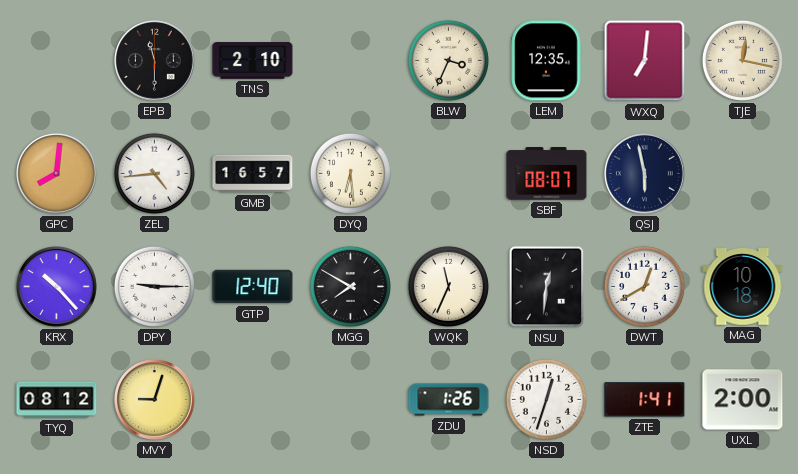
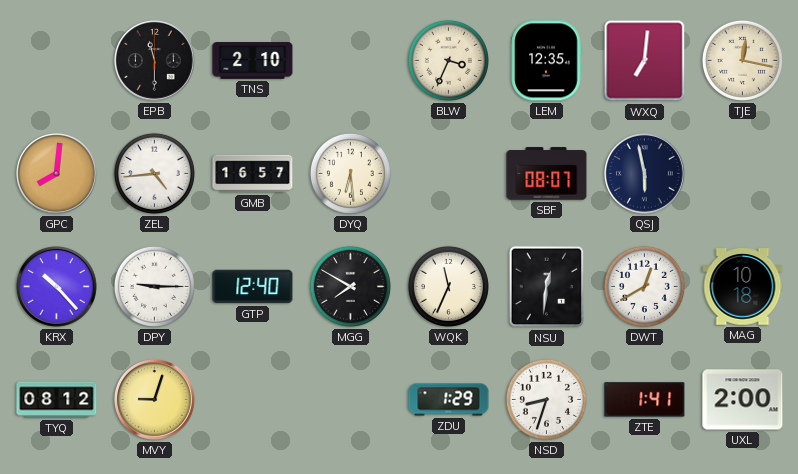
ZDU: 1:26 -> 1:29
NSD: 12:33 -> 8:33
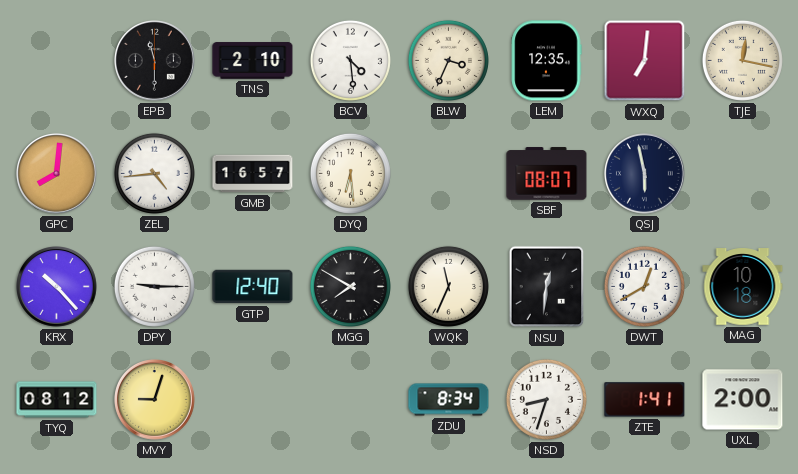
BCV: none -> 4:29
ZDU: 1:29 -> 8:34
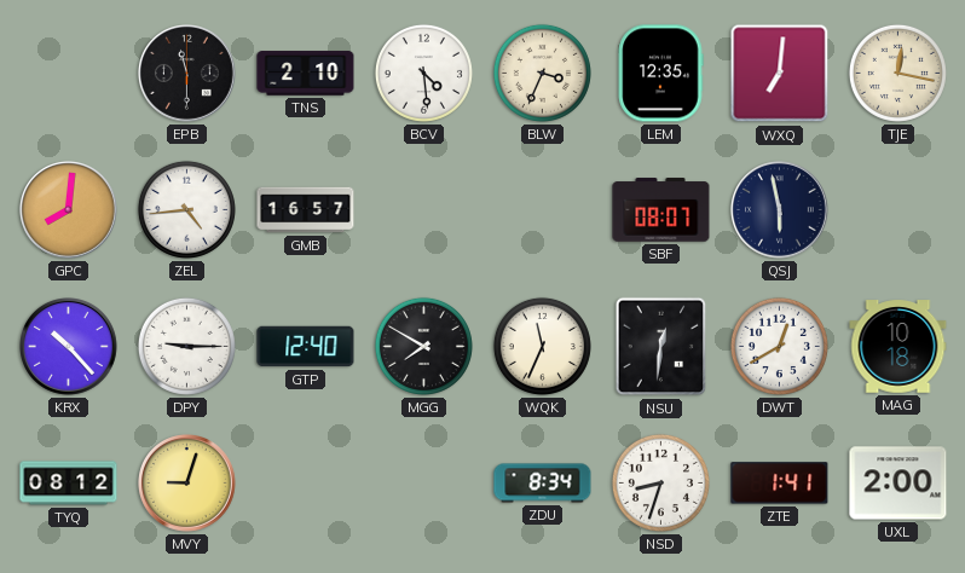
DYQ: 6:29 -> none
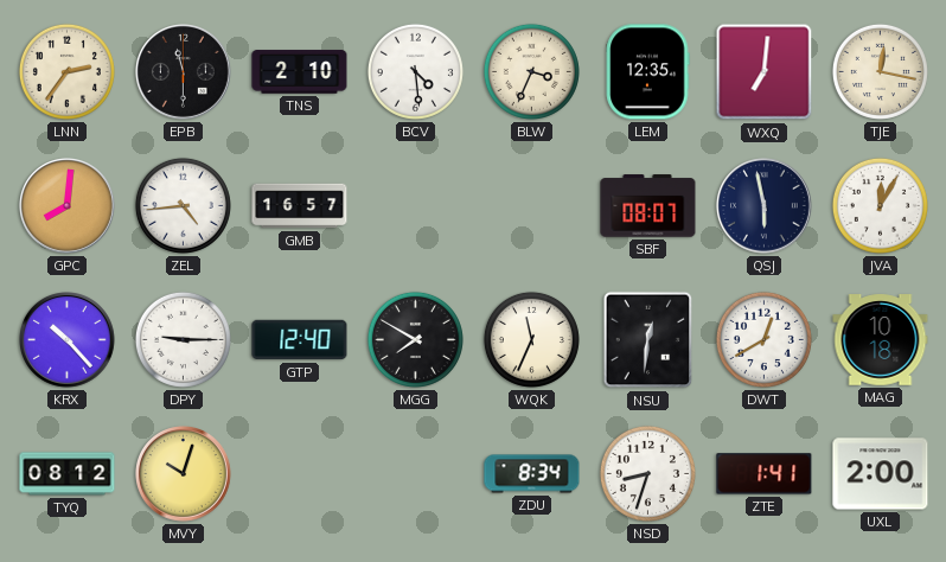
LNN: none -> 2:36
JVA: none -> 12:05
MVY: 9:03 -> 10:03
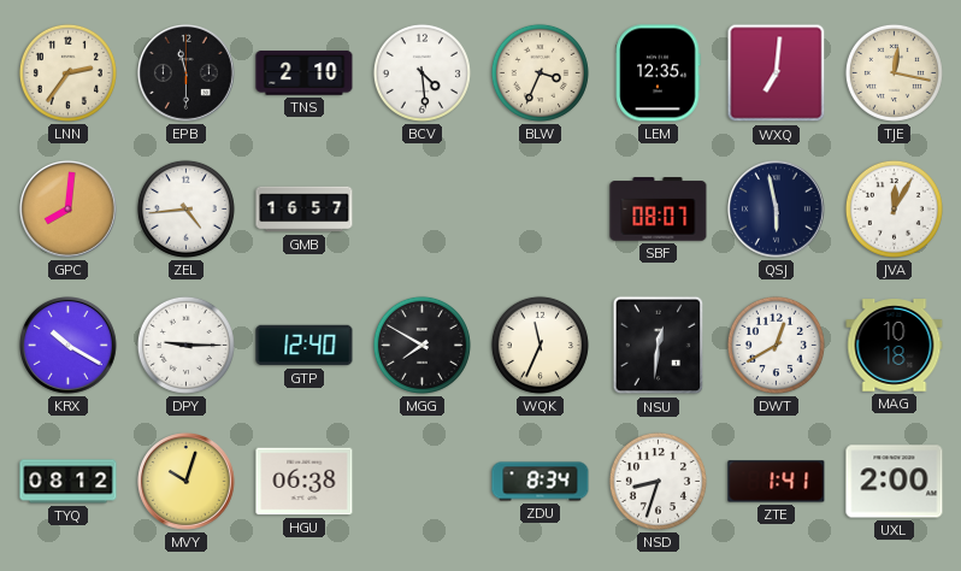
KRX: 10:23 -> 10:20
HGU: none -> 06:38
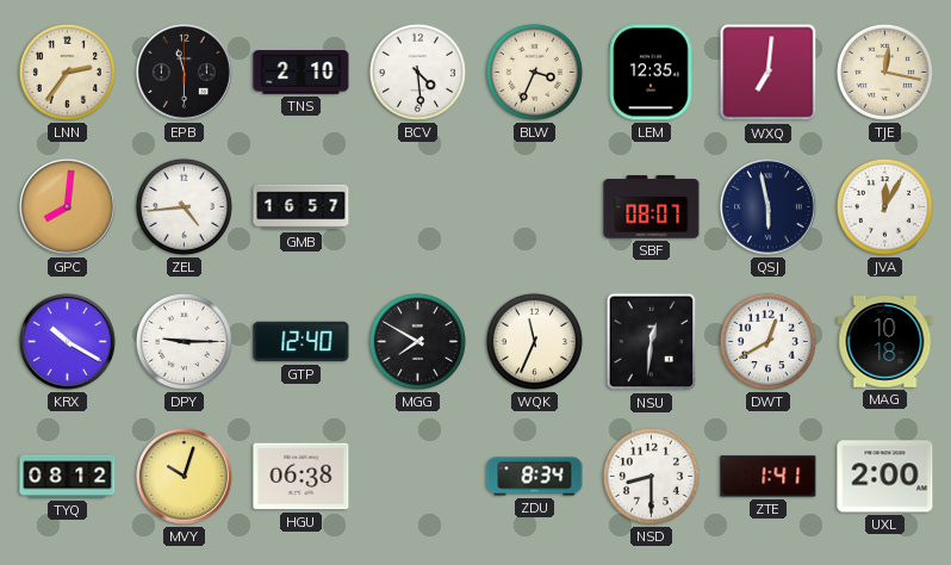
NSD: 8:33 -> 8:30
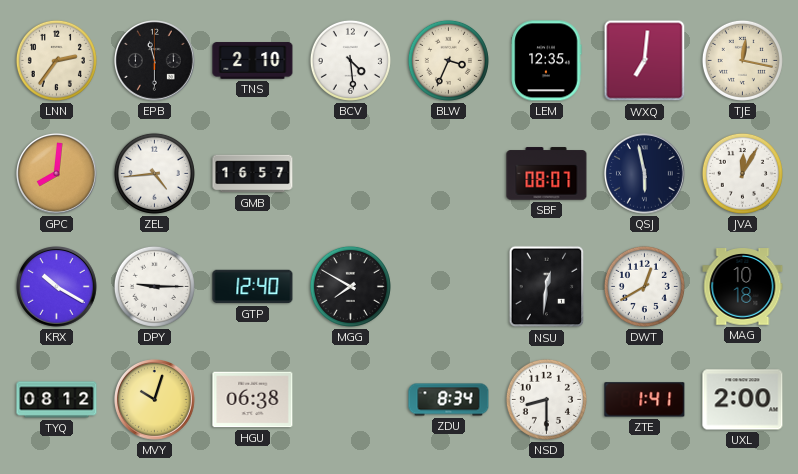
WQK: 11:34 -> none
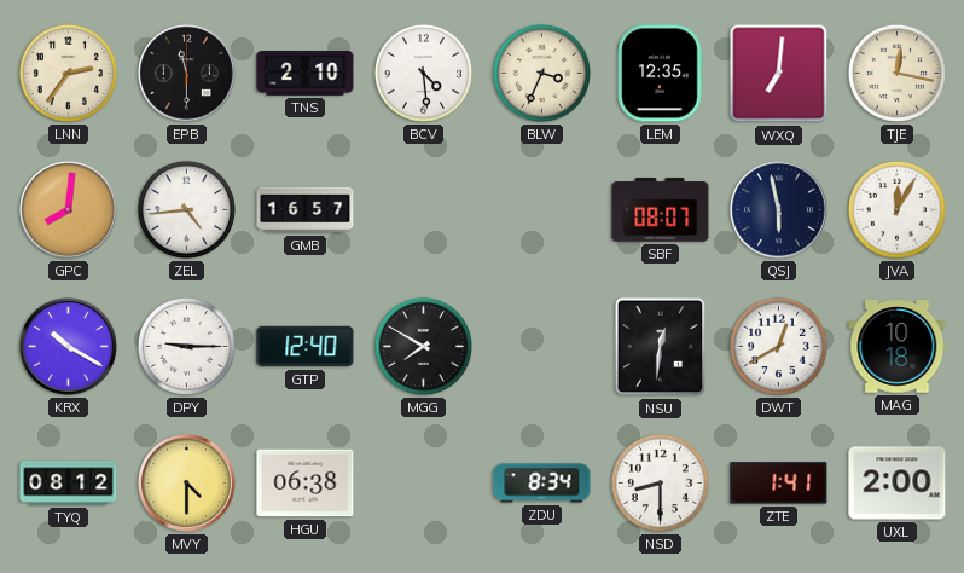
MVY: 10:03 -> 4:30
